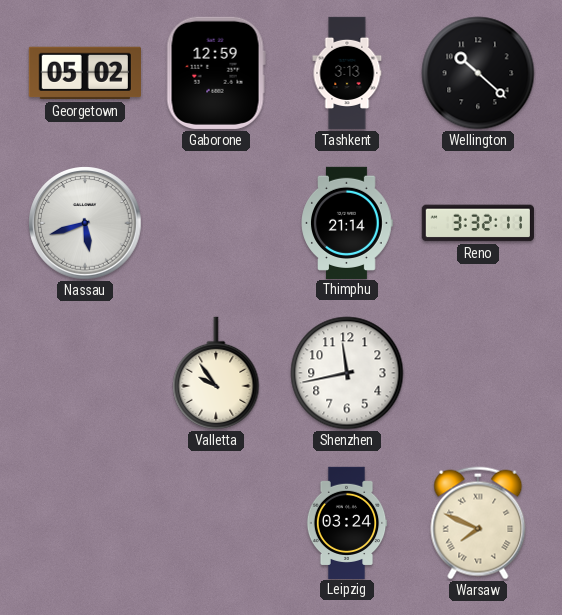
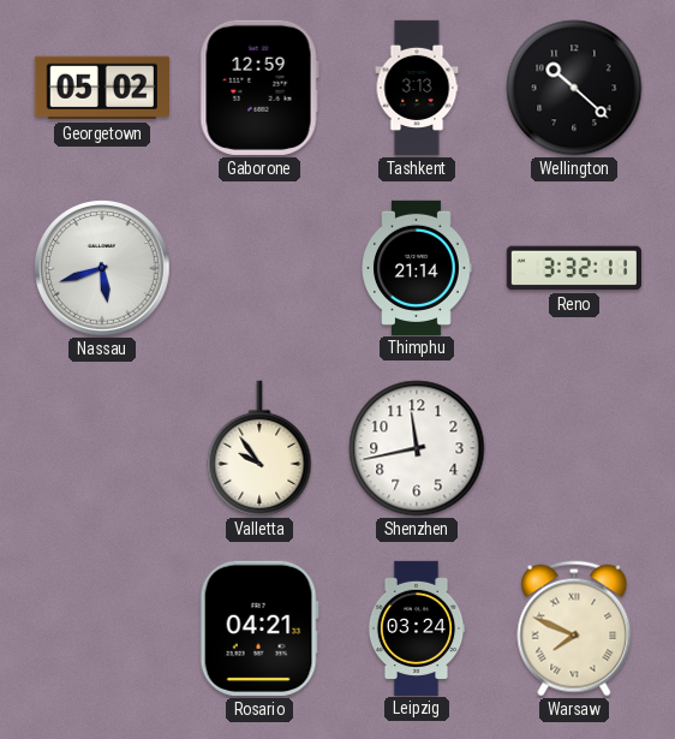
Rosario: none -> 04:21
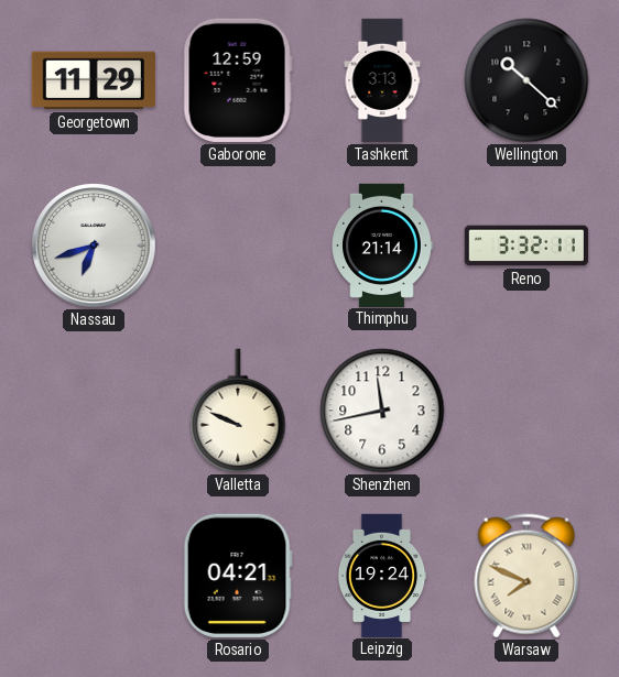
Georgetown: 05:02 -> 11:29
Nassau: 5:42 -> 6:42
Valletta: 9:54 -> 9:49
Leipzig: 03:24 -> 19:24
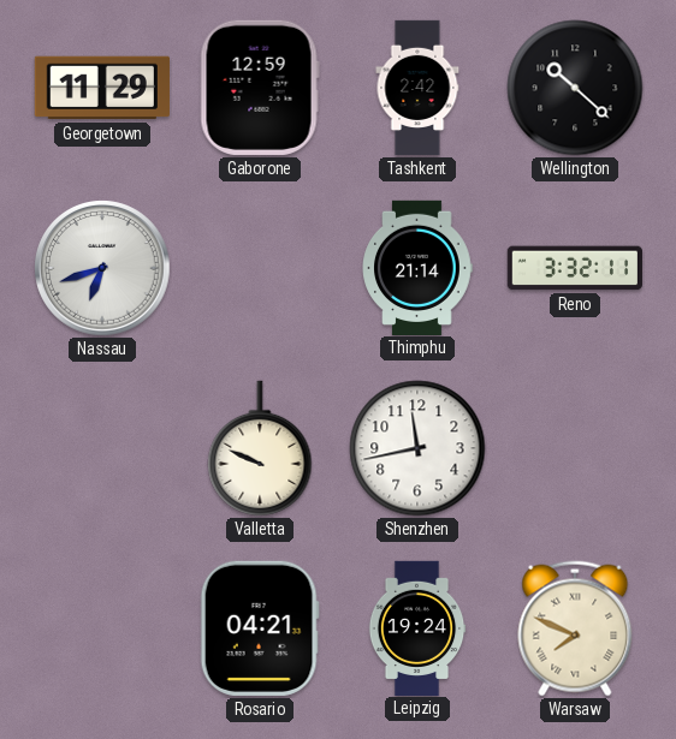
Tashkent: 3:13 -> 2:42
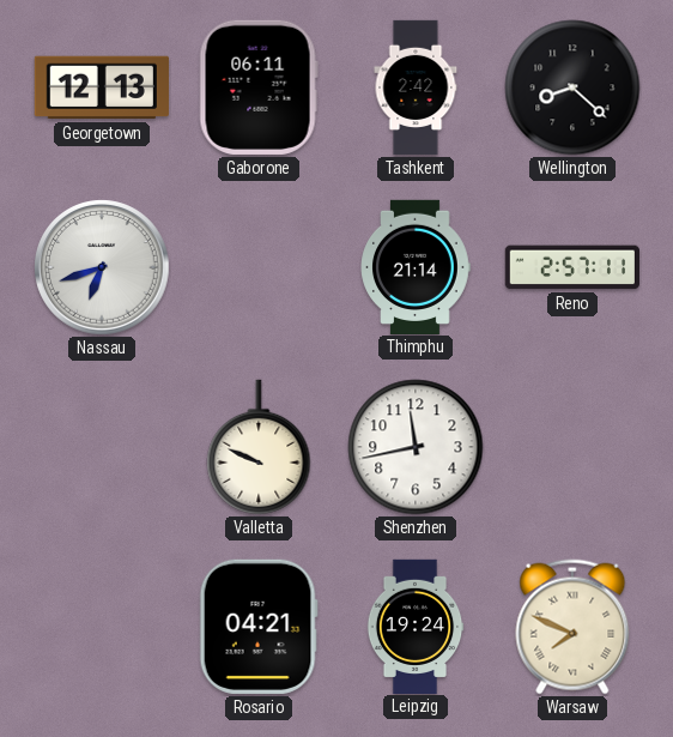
Georgetown: 11:29 -> 12:13
Gaborone: 12:59 -> 06:11
Wellington: 10:22 -> 8:22
Reno: 3:32 -> 2:57
